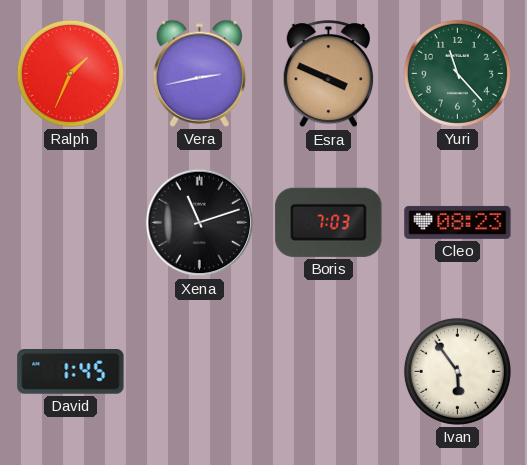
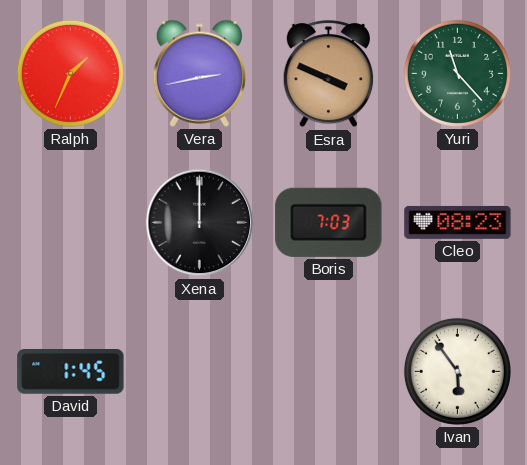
Xena: 11:12 -> 12:00
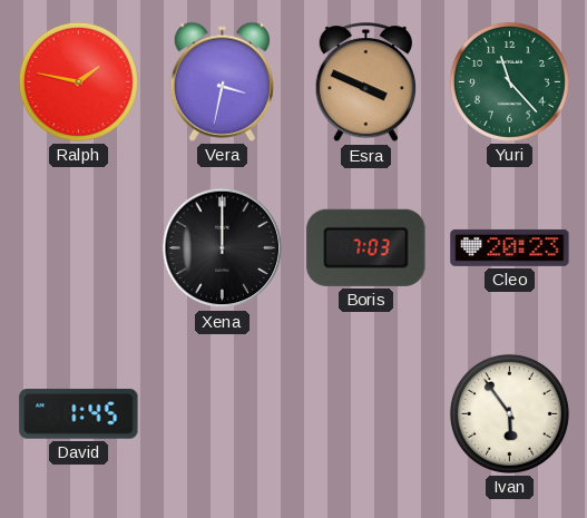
Ralph: 1:34 -> 1:47
Vera: 2:43 -> 3:32
Cleo: 08:23 -> 20:23
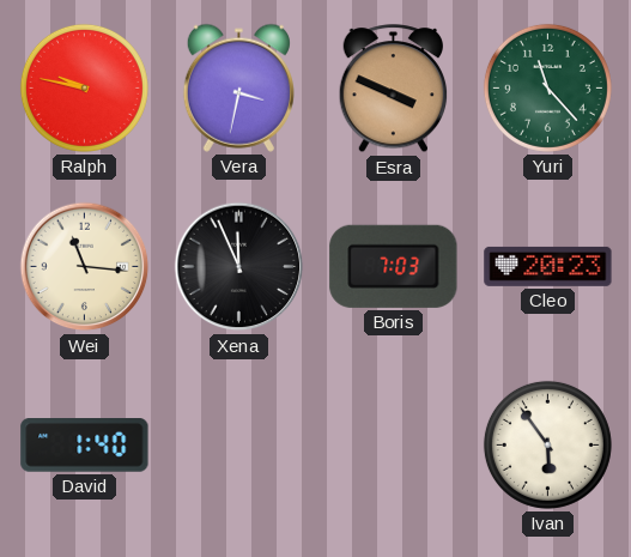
Ralph: 1:47 -> 9:47
Wei: none -> 11:16
Xena: 12:00 -> 11:56
David: 1:45 -> 1:40
